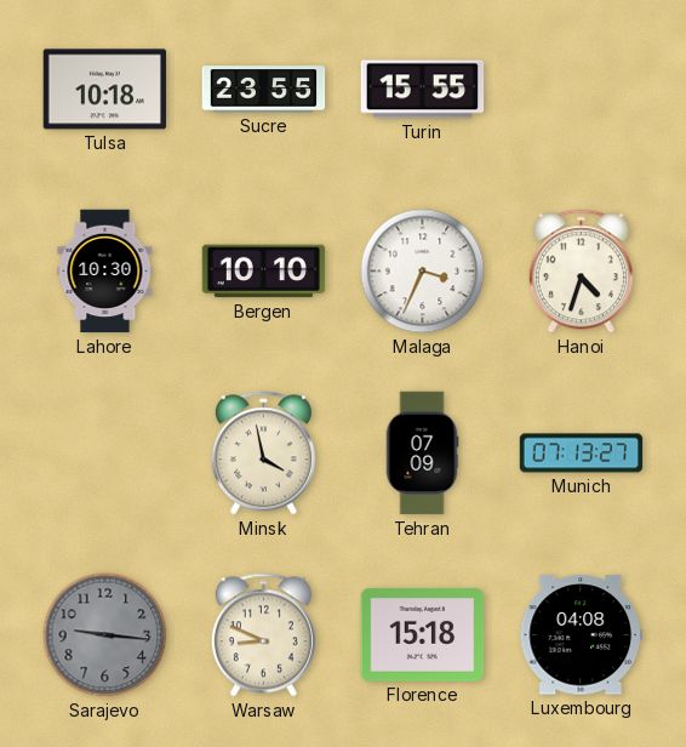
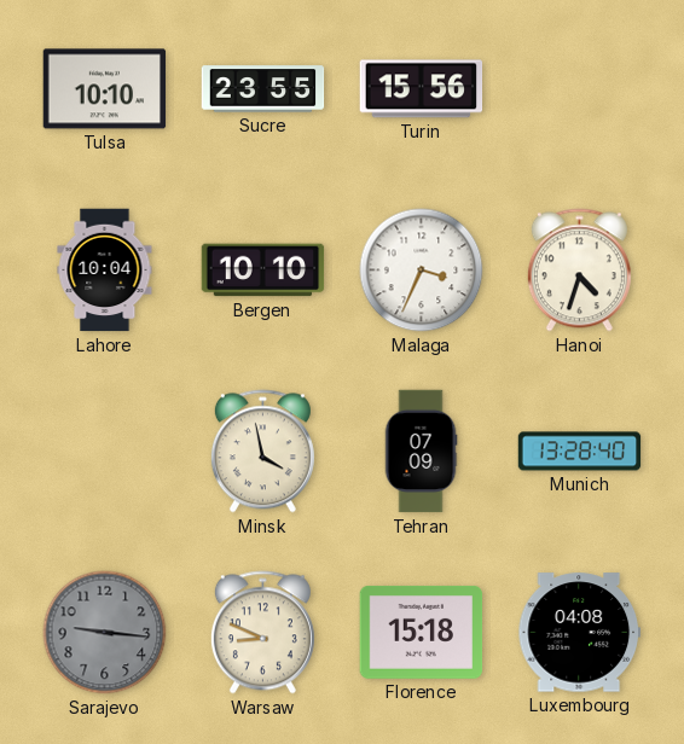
Tulsa: 10:18 -> 10:10
Turin: 15:55 -> 15:56
Lahore: 10:30 -> 10:04
Munich: 07:13 -> 13:28
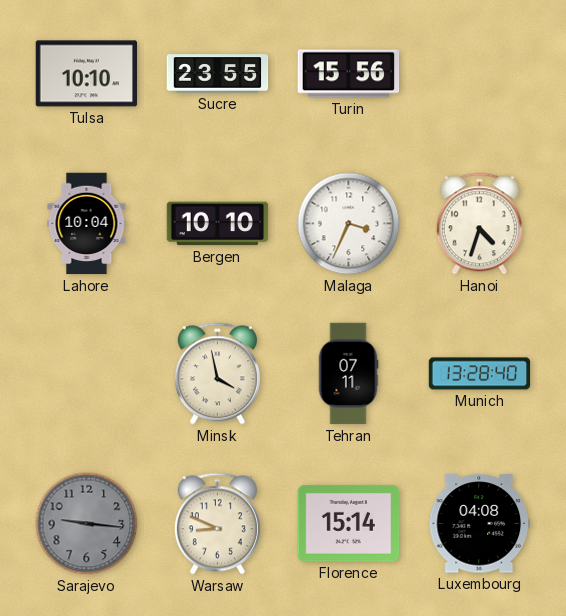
Tehran: 07:09 -> 07:11
Florence: 15:18 -> 15:14
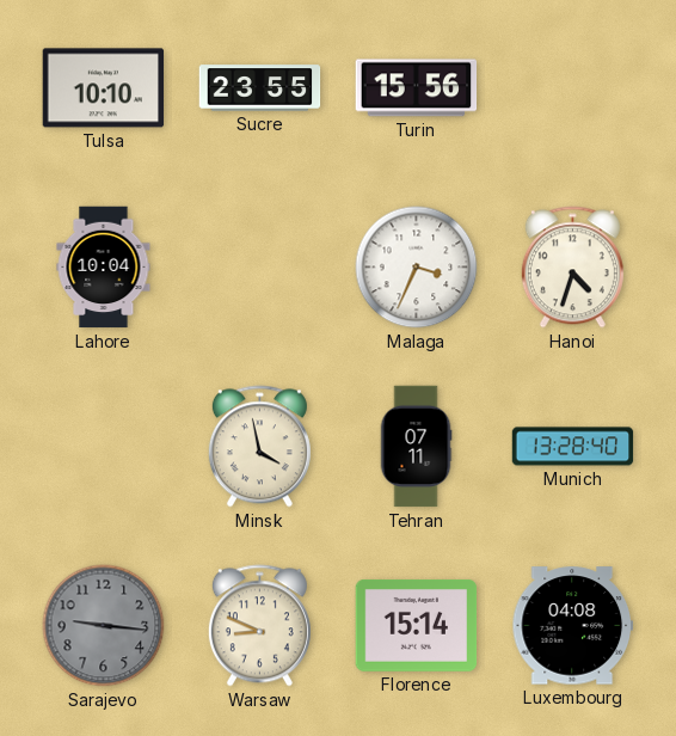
Bergen: 10:10 -> none
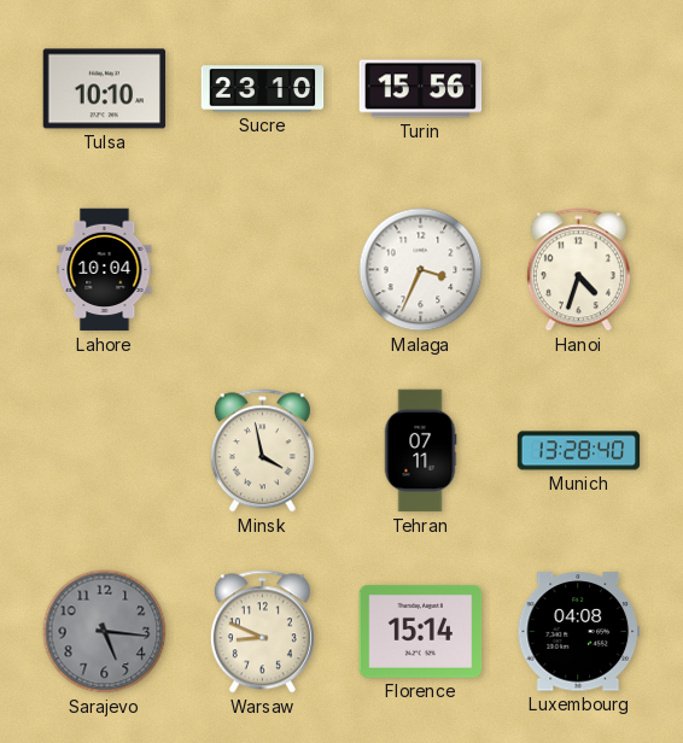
Sucre: 23:55 -> 23:10
Sarajevo: 9:16 -> 5:16
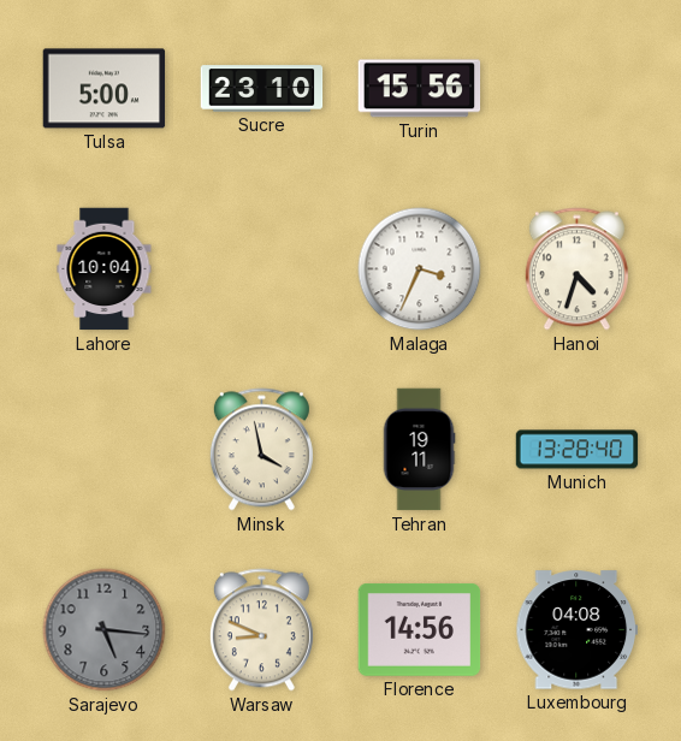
Tulsa: 10:10 -> 5:00
Tehran: 07:11 -> 19:11
Florence: 15:14 -> 14:56
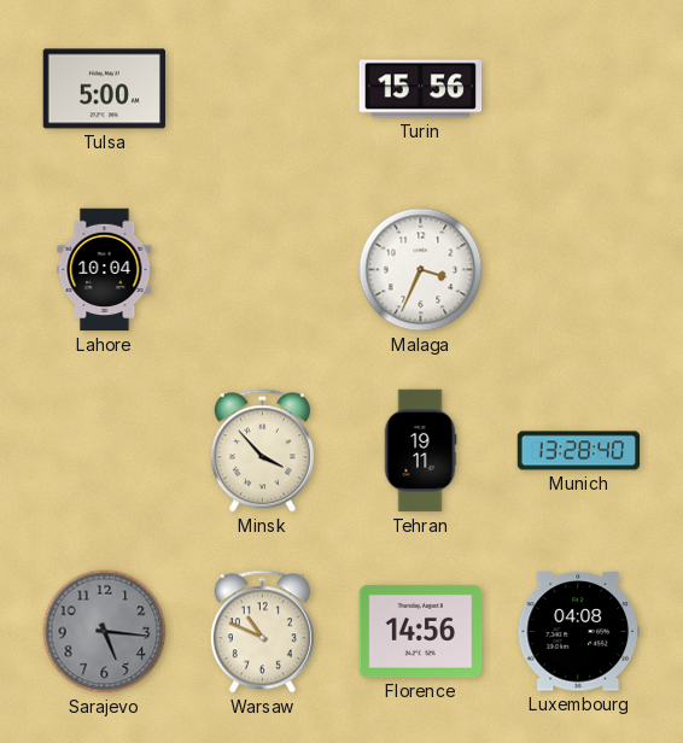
Sucre: 23:10 -> none
Hanoi: 4:33 -> none
Minsk: 3:58 -> 3:53
Warsaw: 8:49 -> 10:49
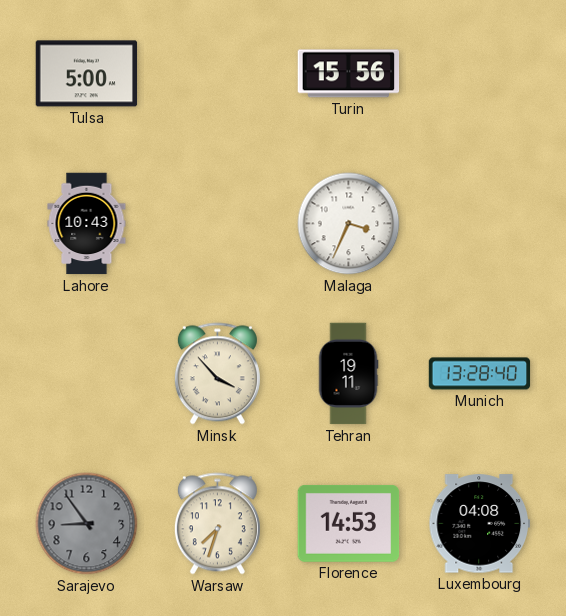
Lahore: 10:04 -> 10:43
Sarajevo: 5:16 -> 8:54
Warsaw: 10:49 -> 7:33
Florence: 14:56 -> 14:53
